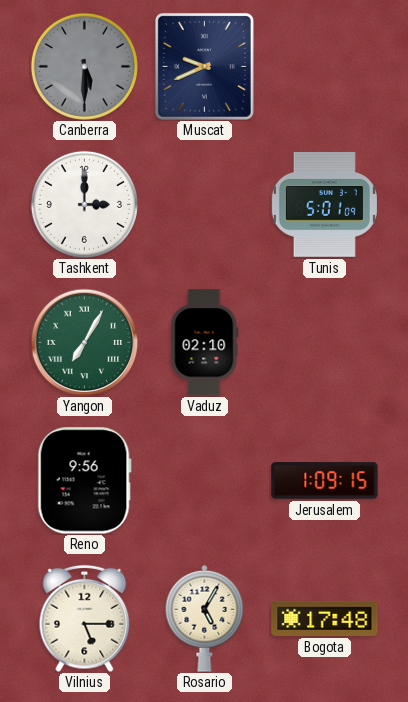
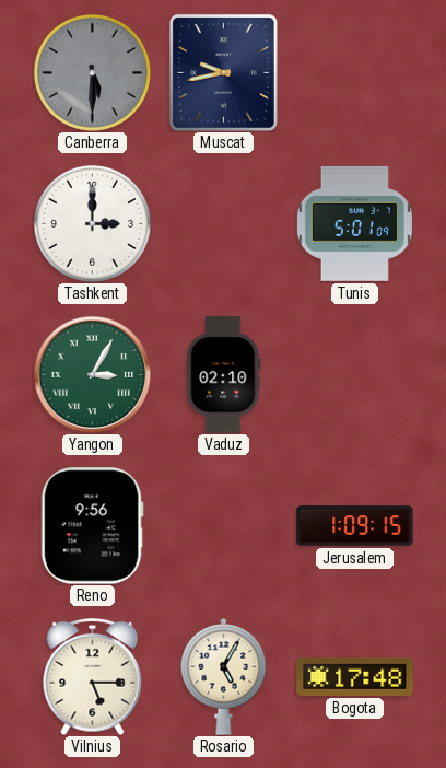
Muscat: 9:41 -> 9:43
Yangon: 7:05 -> 3:05
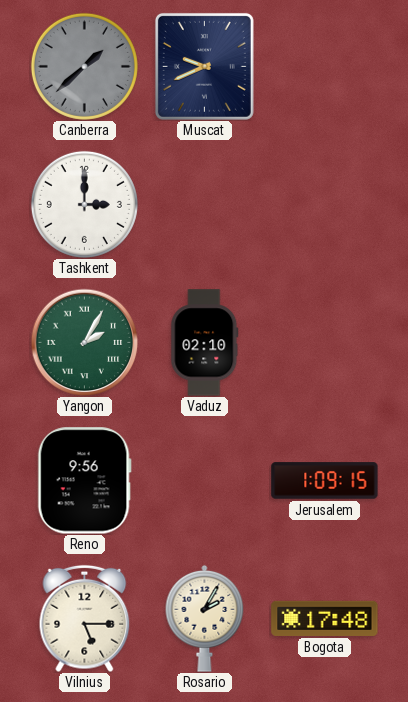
Canberra: 5:30 -> 1:38
Muscat: 9:43 -> 9:41
Tunis: 5:01 -> none
Yangon: 3:05 -> 2:05
Rosario: 5:05 -> 2:05
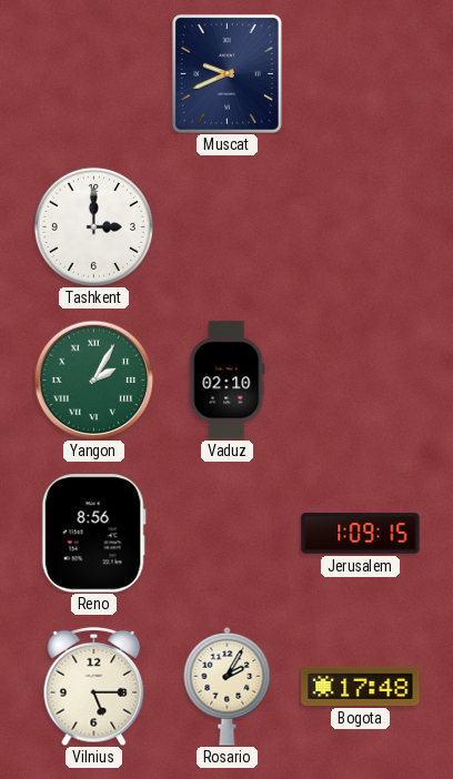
Canberra: 1:38 -> none
Reno: 9:56 -> 8:56
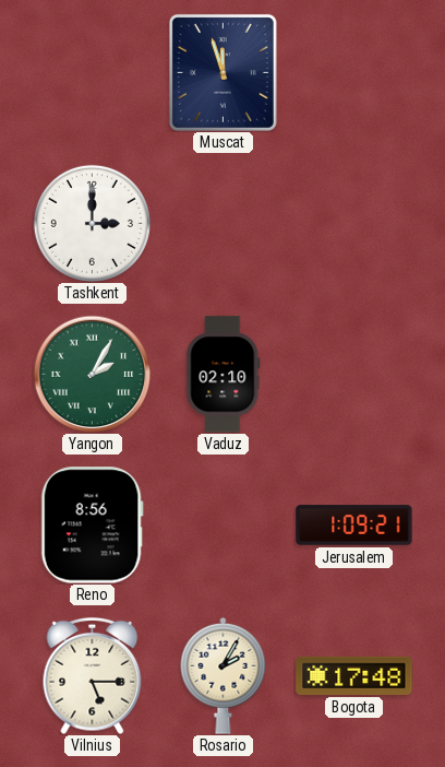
Muscat: 9:41 -> 11:57
Jerusalem: 1:09:15 -> 1:09:21
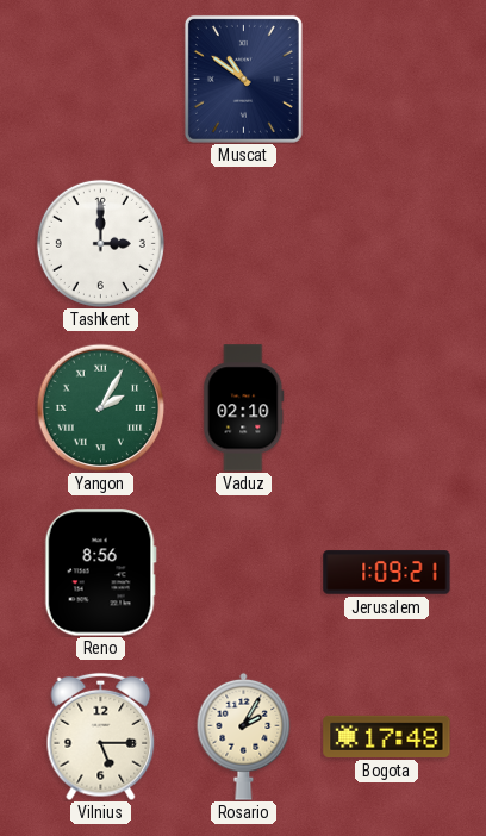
Muscat: 11:57 -> 10:51
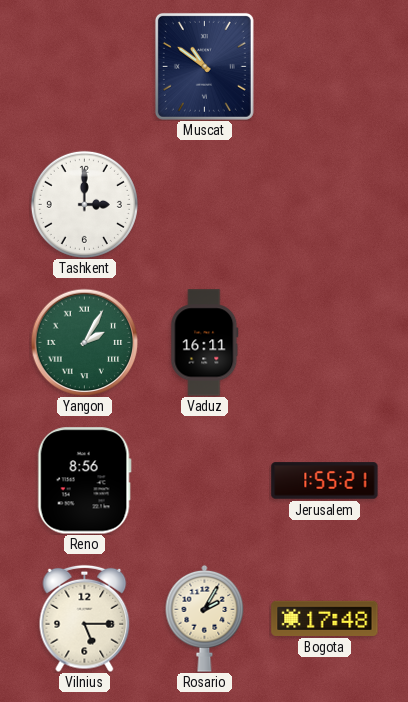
Vaduz: 02:10 -> 16:11
Jerusalem: 1:09 -> 1:55
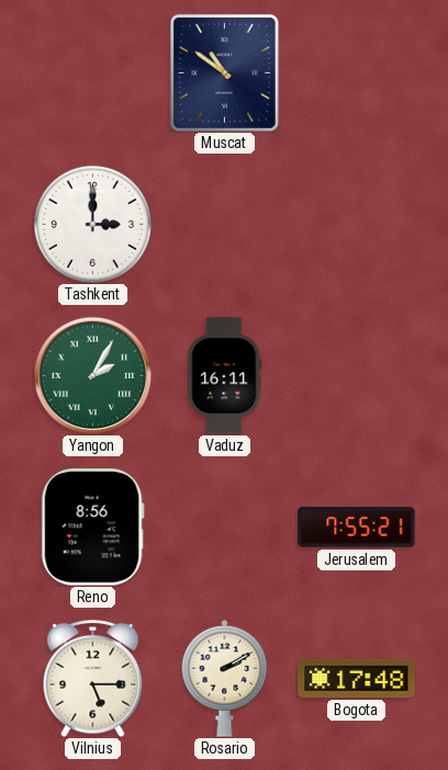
Jerusalem: 1:55 -> 7:55
Rosario: 2:05 -> 2:10
